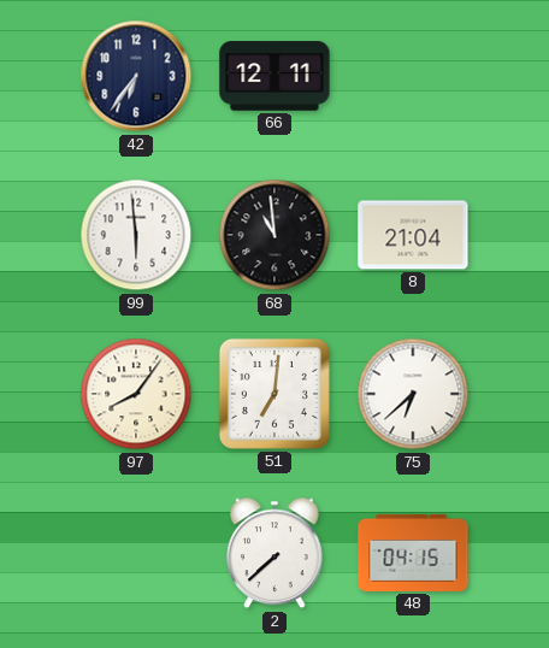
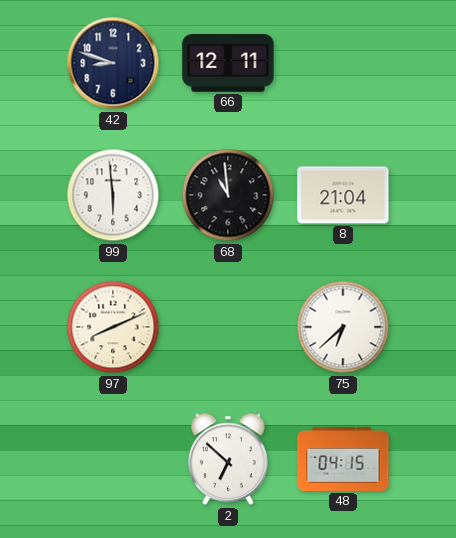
42: 6:36 -> 8:48
97: 8:06 -> 8:11
51: 7:01 -> none
2: 7:38 -> 6:52
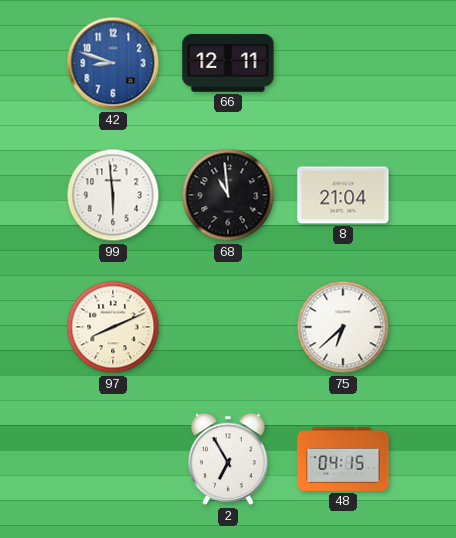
42 dial: navy -> blue
2: 6:52 -> 6:55
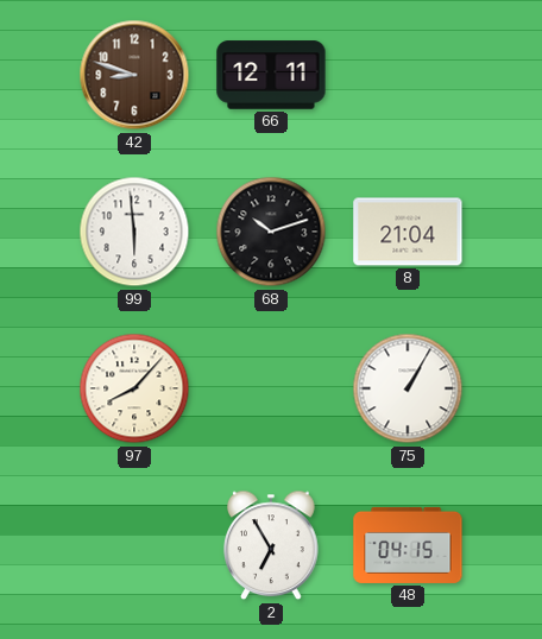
42 dial: blue -> brown
68: 10:59 -> 10:12
97: 8:11 -> 8:07
75: 6:38 -> 1:05
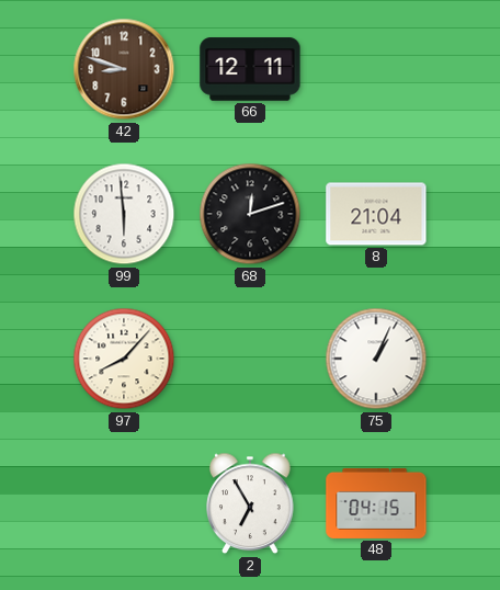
68: 10:12 -> 12:12
75: 1:05 -> 1:04
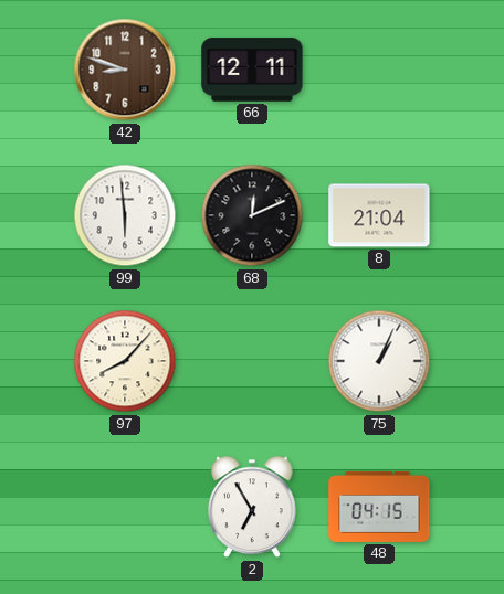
68: 12:12 -> 12:11
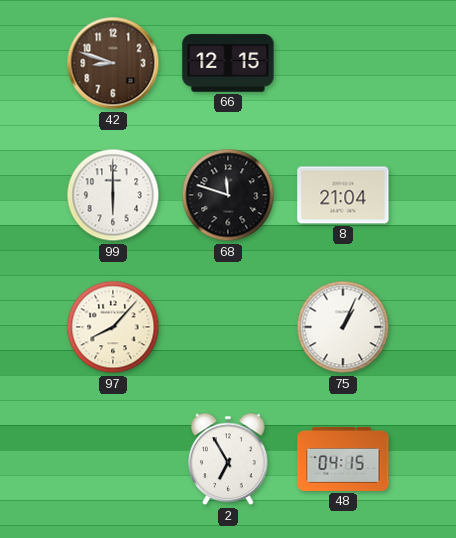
66: 12:11 -> 12:15
99: 5:59 -> 6:00
68: 12:11 -> 11:48
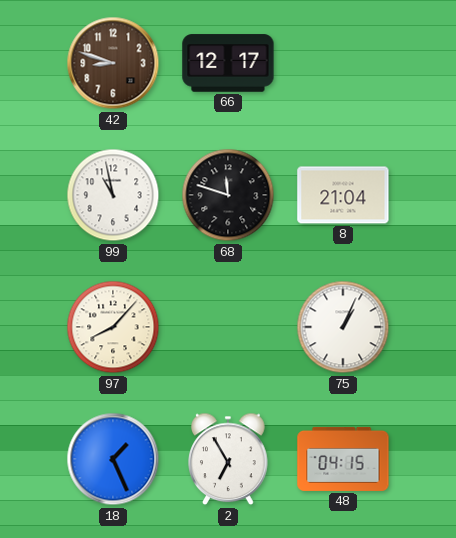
66: 12:15 -> 12:17
99: 6:00 -> 10:58
18: none -> 1:26
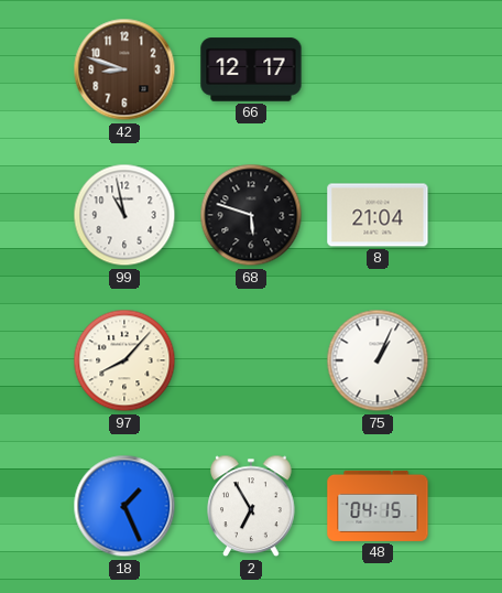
68: 11:48 -> 5:48
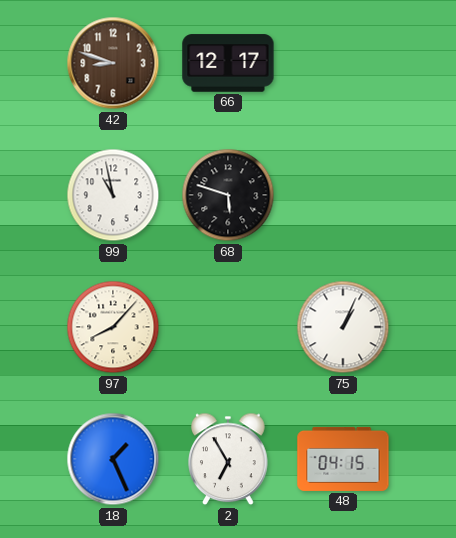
8: 21:04 -> none
